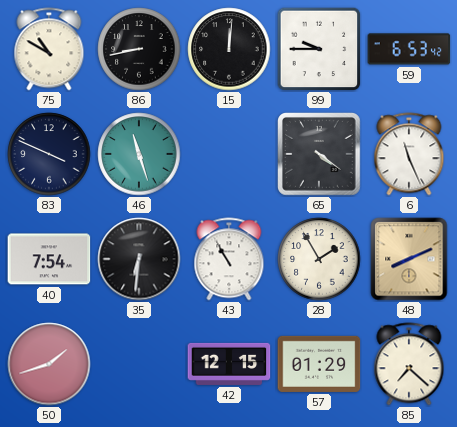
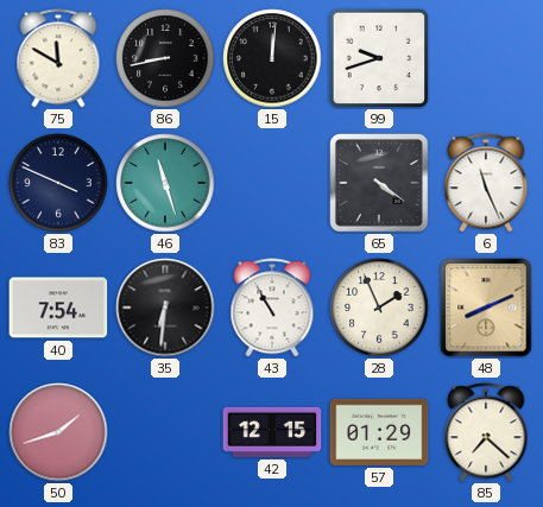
75: 10:50 -> 11:50
99: 9:45 -> 9:42
59: 6:53 -> none
28: 1:55 -> 1:56
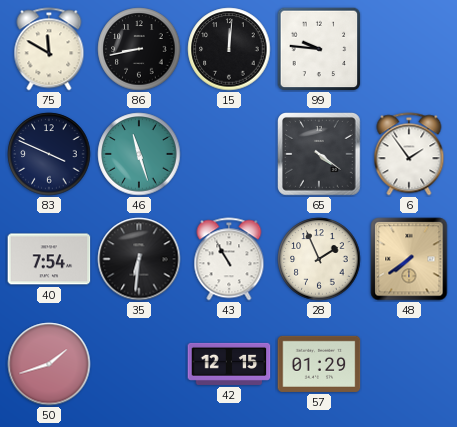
99: 9:42 -> 9:46
6: 11:26 -> 1:54
48: 8:11 -> 7:39
85: 7:22 -> none
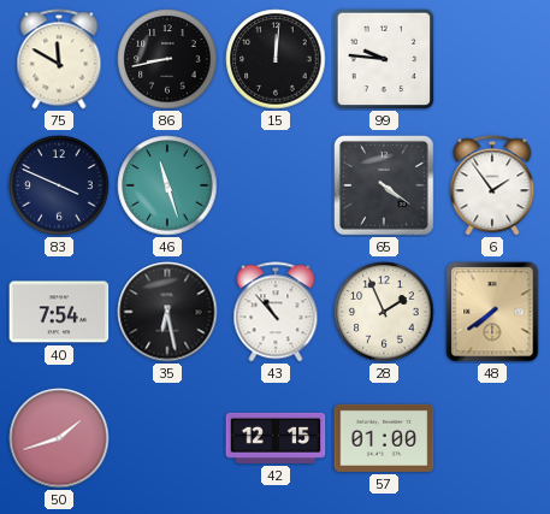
35: 6:31 -> 6:28
43: 10:55 -> 10:53
57: 01:29 -> 01:00
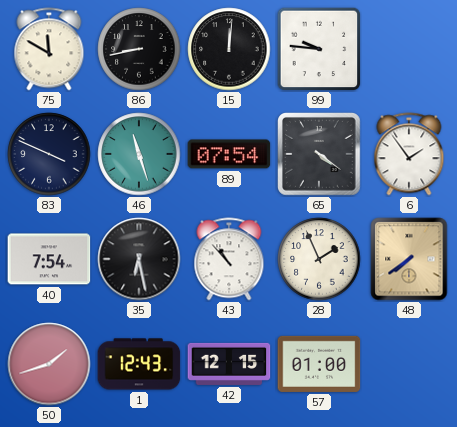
89: none -> 07:54
1: none -> 12:43
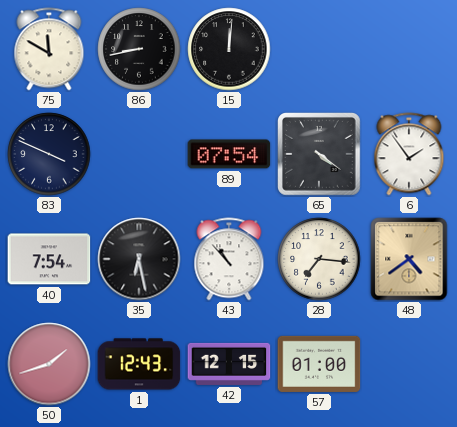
99: 9:46 -> none
46: 11:27 -> none
28: 1:56 -> 7:16
48: 7:39 -> 4:39
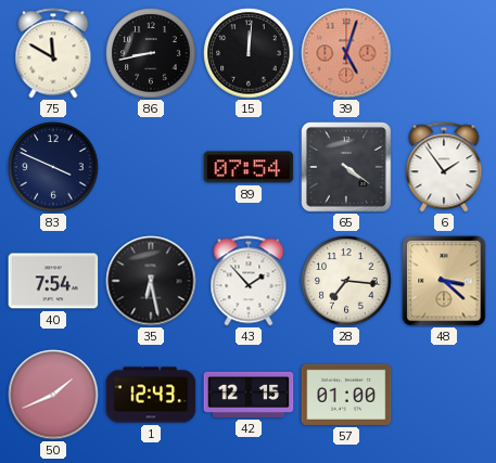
39: none -> 5:03
43: 10:53 -> 1:53
48: 4:39 -> 3:22
50: 1:42 -> 1:41
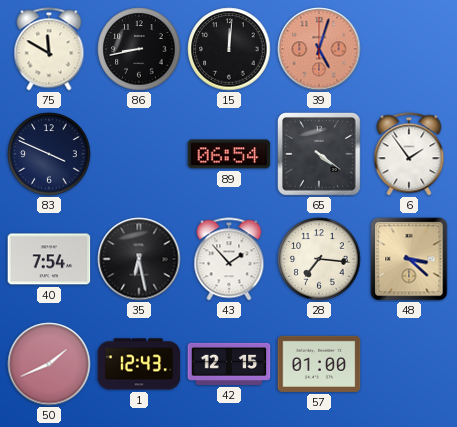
89: 07:54 -> 06:54
